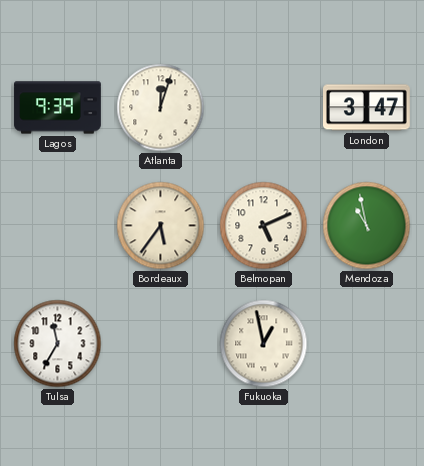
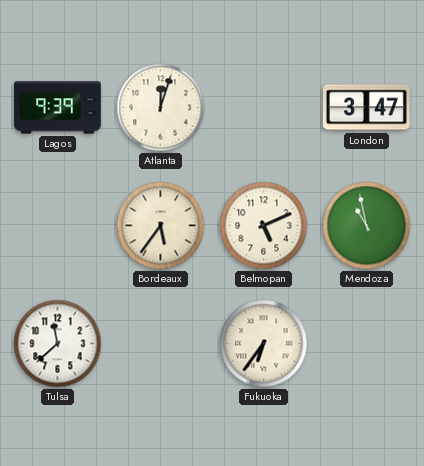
Tulsa: 11:35 -> 11:38
Fukuoka: 12:58 -> 6:36
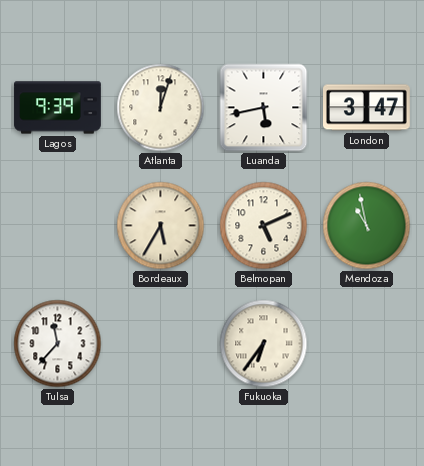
Luanda: none -> 5:43
Bordeaux: 5:36 -> 5:35
Tulsa: 11:38 -> 11:37
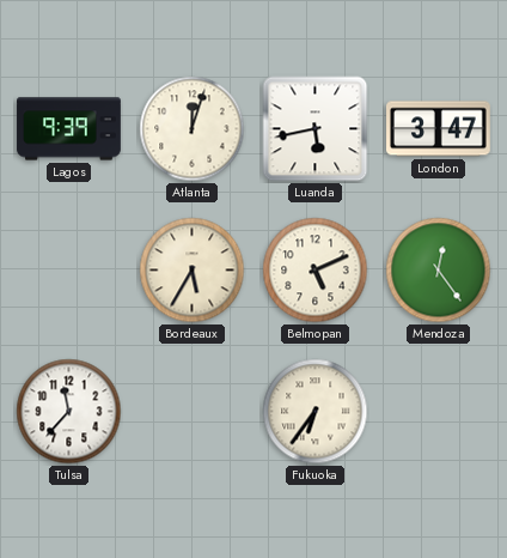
Mendoza: 10:58 -> 12:24
